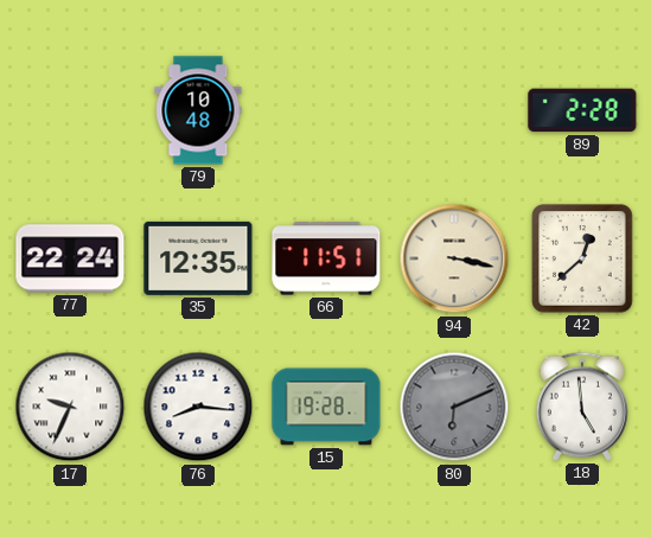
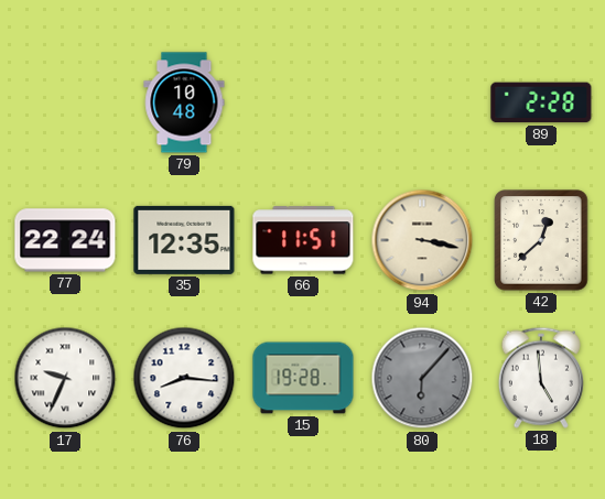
80: 6:11 -> 6:07
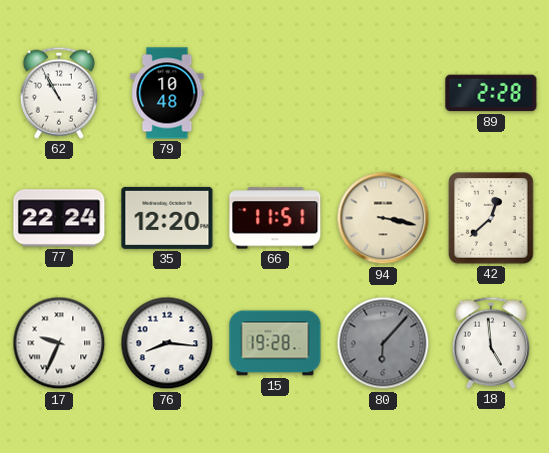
62: none -> 10:55
35: 12:35 -> 12:20
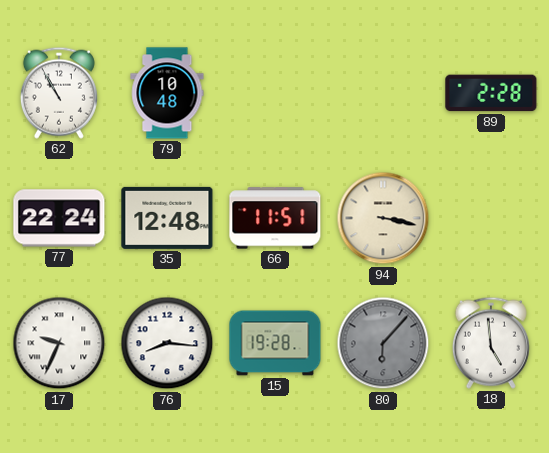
35: 12:20 -> 12:48
42: 12:38 -> none
